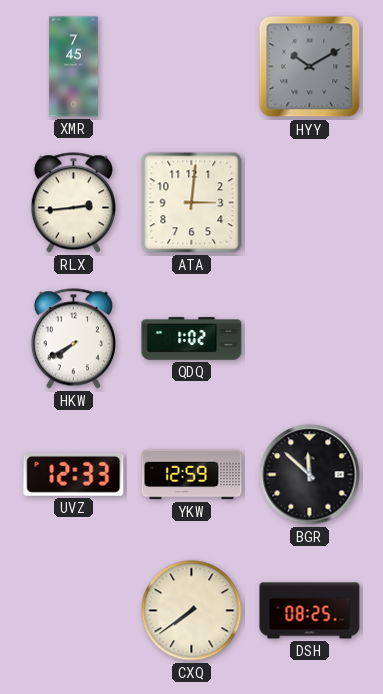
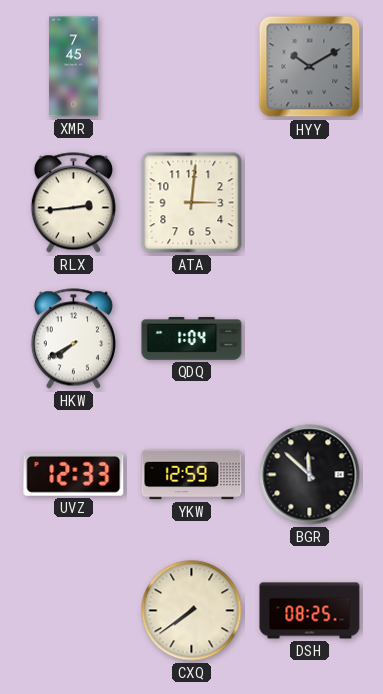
QDQ: 1:02 -> 1:04
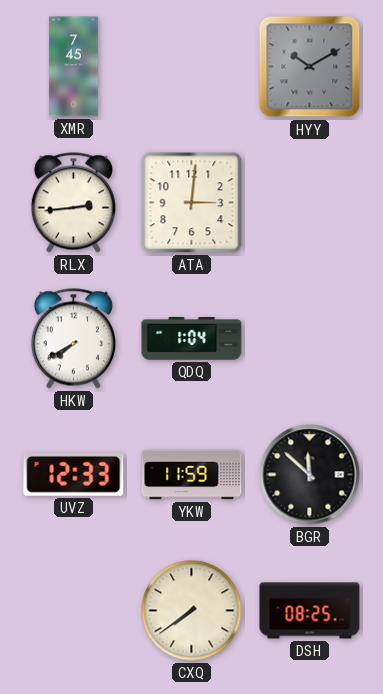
YKW: 12:59 -> 11:59
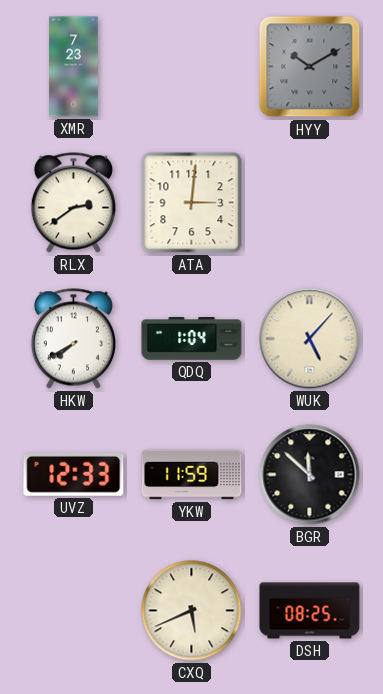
XMR: 7:45 -> 7:23
RLX: 2:44 -> 2:39
WUK: none -> 5:07
CXQ: 7:39 -> 5:41
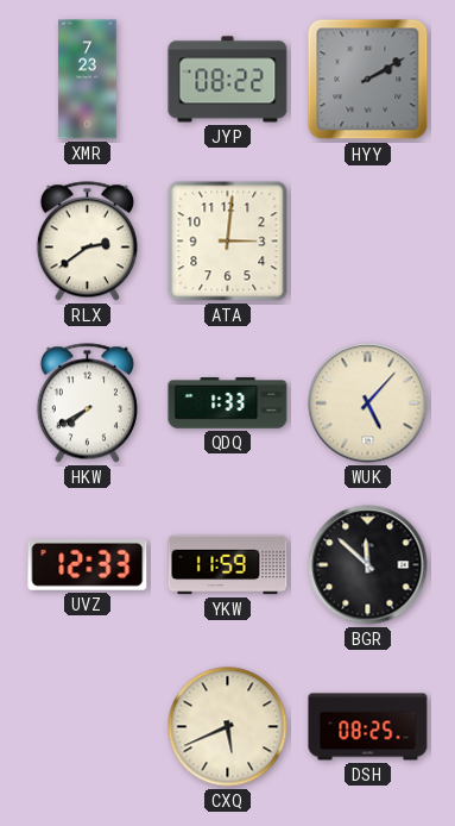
JYP: none -> 08:22
HYY: 10:10 -> 2:10
QDQ: 1:04 -> 1:33
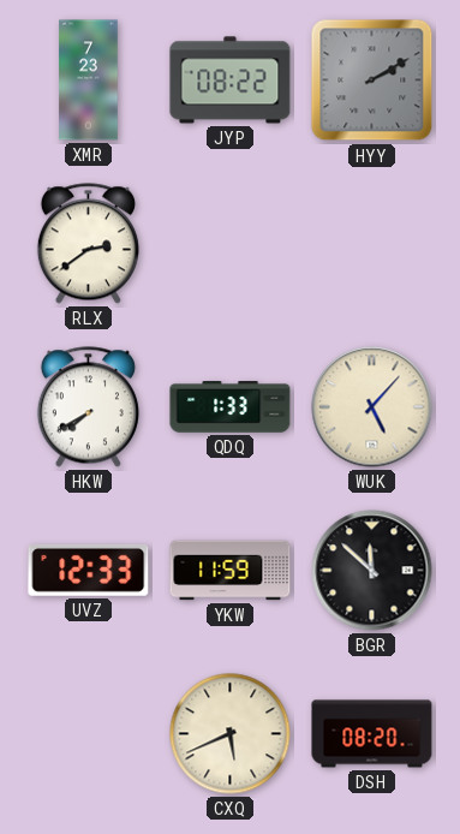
ATA: 3:01 -> none
DSH: 08:25 -> 08:20
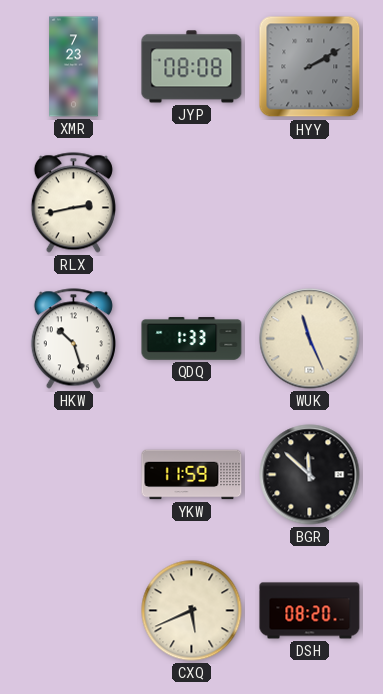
JYP: 08:22 -> 08:08
RLX: 2:39 -> 2:43
HKW: 7:40 -> 10:27
WUK: 5:07 -> 11:26
UVZ: 12:33 -> none
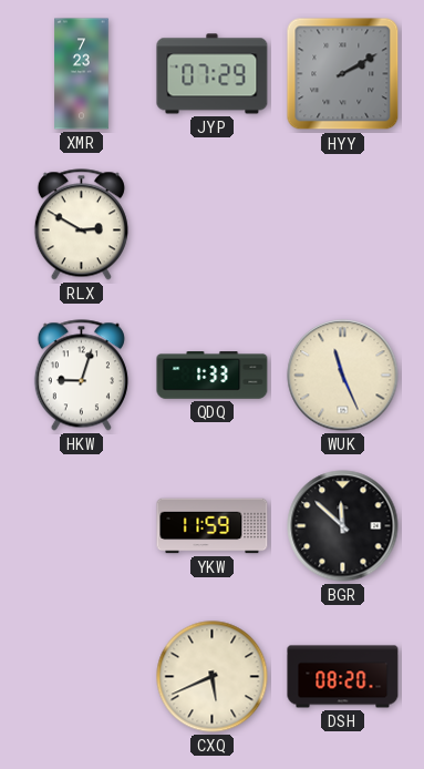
JYP: 08:08 -> 07:29
RLX: 2:43 -> 2:50
HKW: 10:27 -> 9:03
